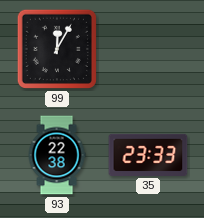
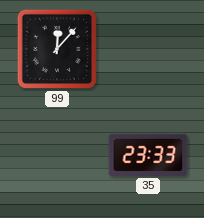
99: 12:05 -> 12:07
93: 22:38 -> none
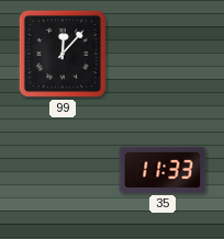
35: 23:33 -> 11:33
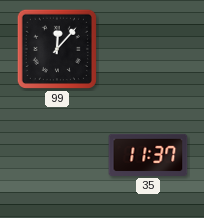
35: 11:33 -> 11:37
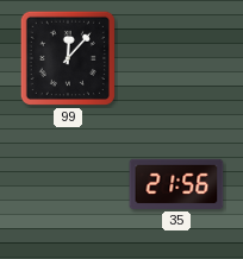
35: 11:37 -> 21:56
